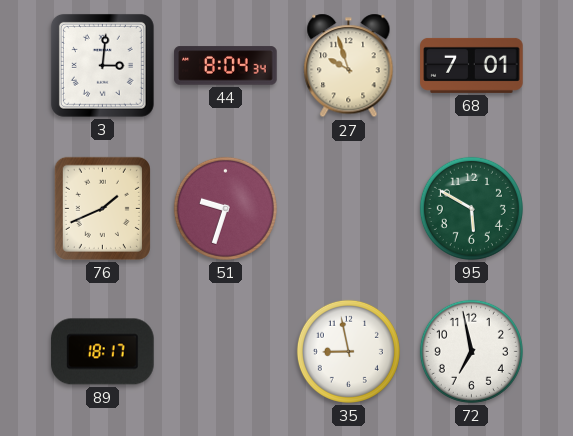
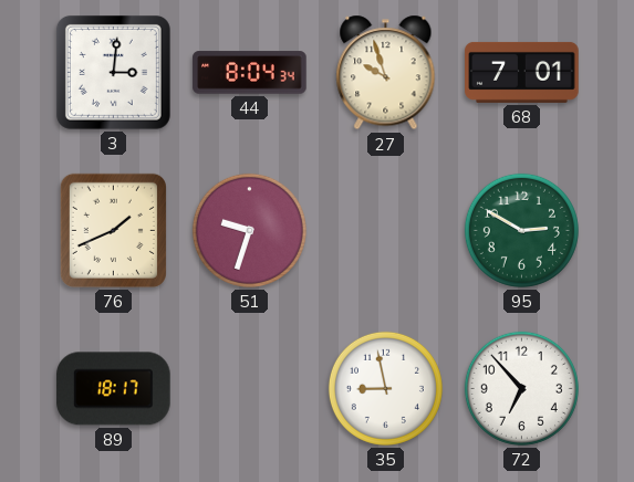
95: 5:50 -> 2:50
72: 6:58 -> 6:53
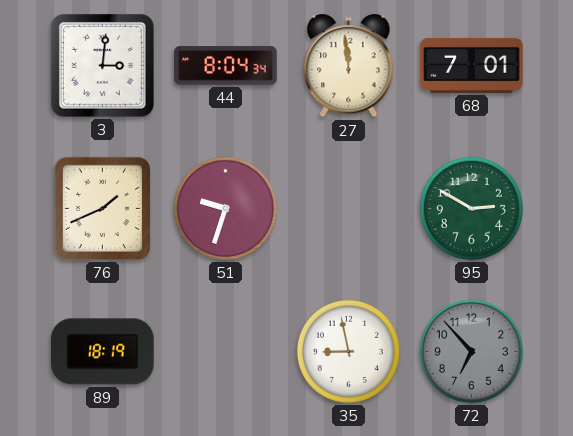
27: 9:57 -> 11:59
89: 18:17 -> 18:19
72 dial: white -> grey
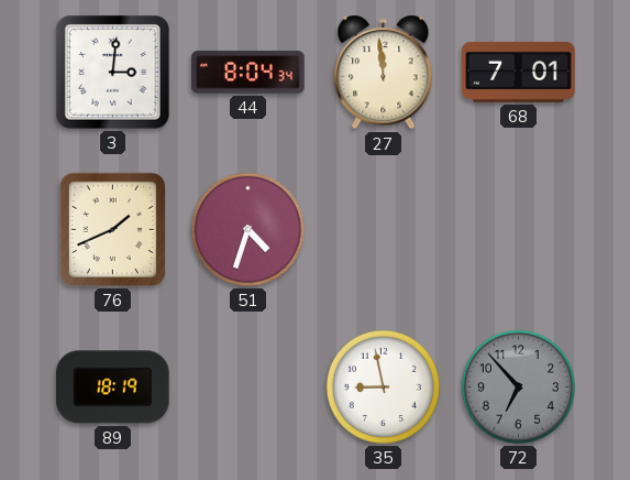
51: 9:33 -> 4:33
95: 2:50 -> none
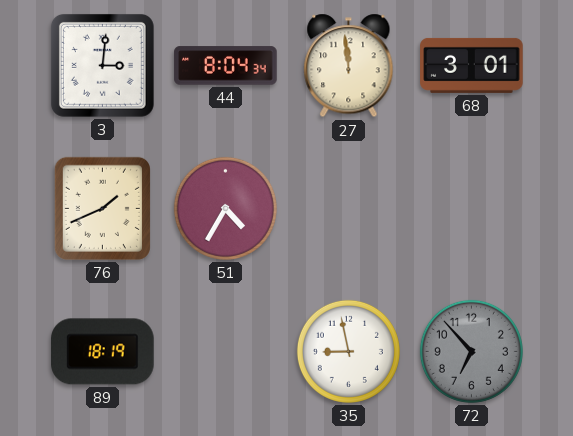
68: 7:01 -> 3:01
51: 4:33 -> 4:35
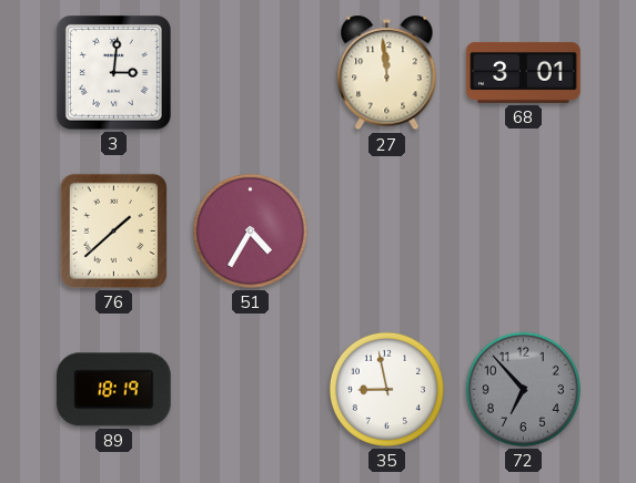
44: 8:04 -> none
76: 1:41 -> 1:38
